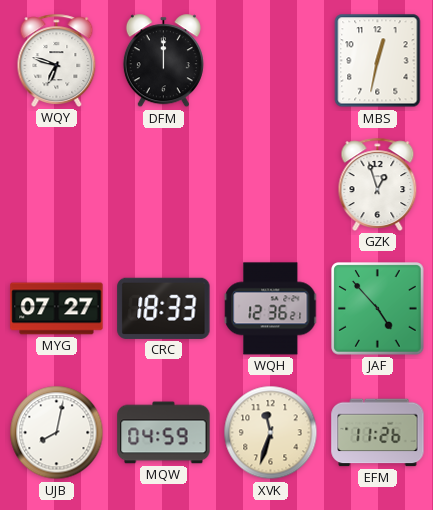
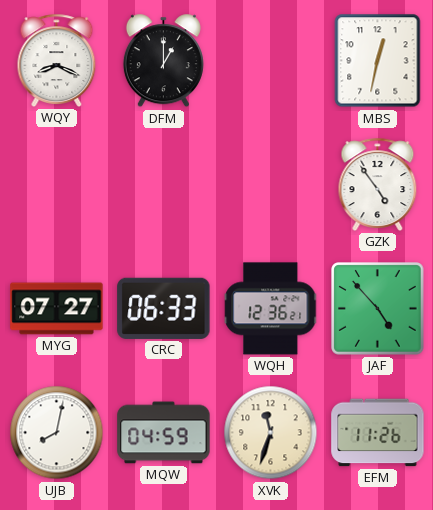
WQY: 6:48 -> 8:19
DFM: 12:00 -> 1:00
GZK: 12:57 -> 4:54
CRC: 18:33 -> 06:33
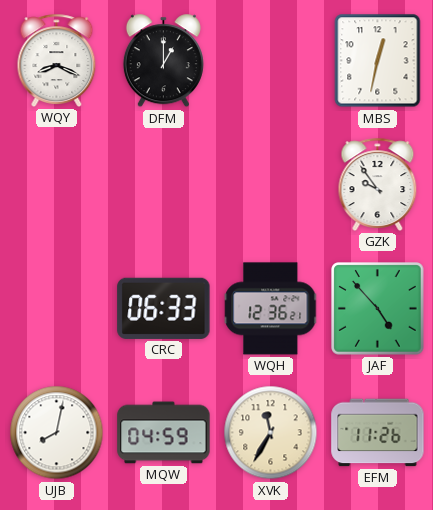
GZK: 4:54 -> 9:54
MYG: 07:27 -> none
XVK: 11:33 -> 11:35
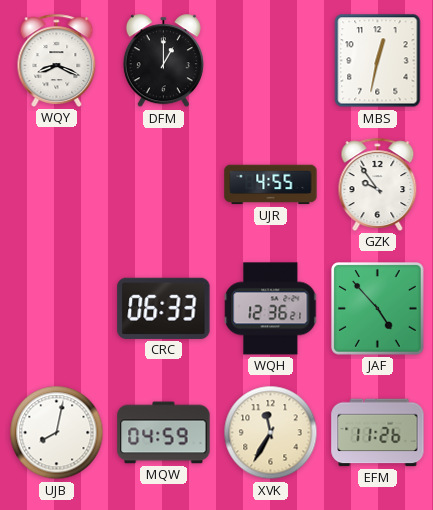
UJR: none -> 4:55
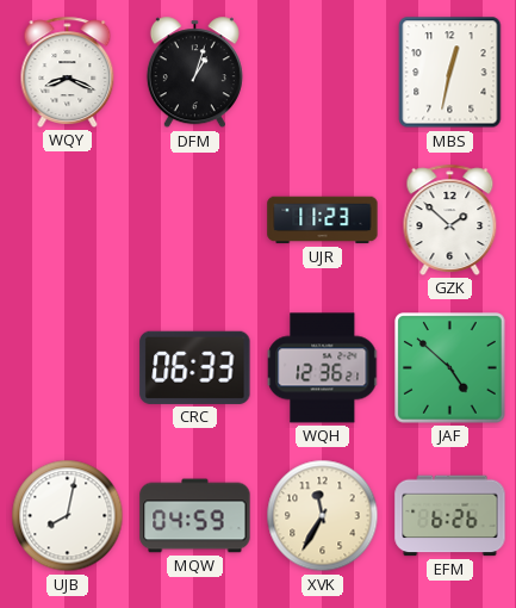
DFM: 1:00 -> 1:03
UJR: 4:55 -> 11:23
GZK: 9:54 -> 1:52
JAF: 4:53 -> 4:52
EFM: 11:26 -> 6:26
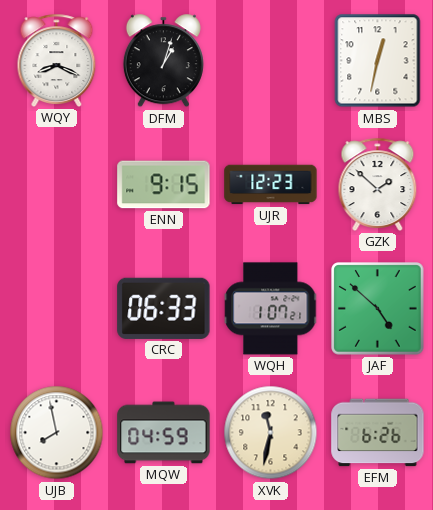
ENN: none -> 9:15
UJR: 11:23 -> 12:23
WQH: 12:36 -> 1:07
UJB: 8:02 -> 7:58
XVK: 11:35 -> 11:32
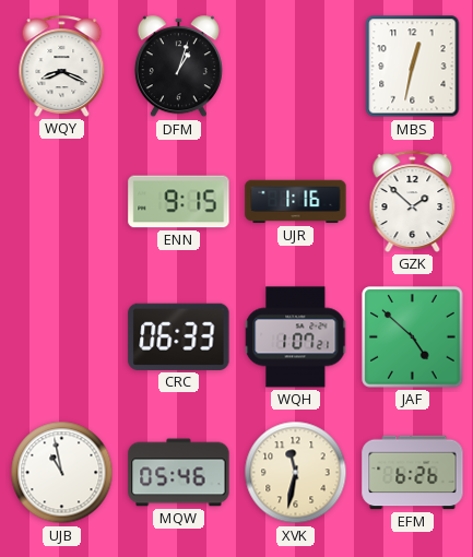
UJR: 12:23 -> 1:16
UJB: 7:58 -> 10:58
MQW: 04:59 -> 05:46
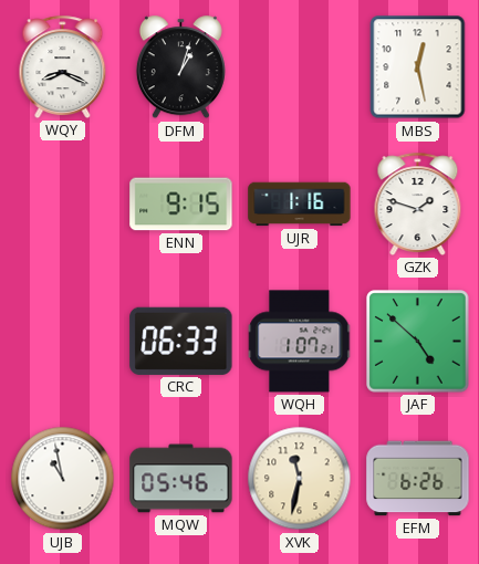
MBS: 12:32 -> 12:28
GZK: 1:52 -> 1:48
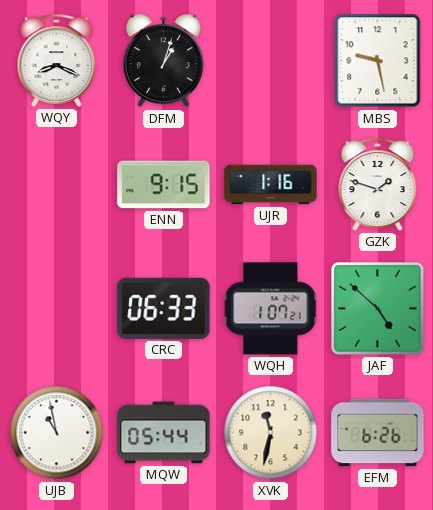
MBS: 12:28 -> 9:28
MQW: 05:46 -> 05:44
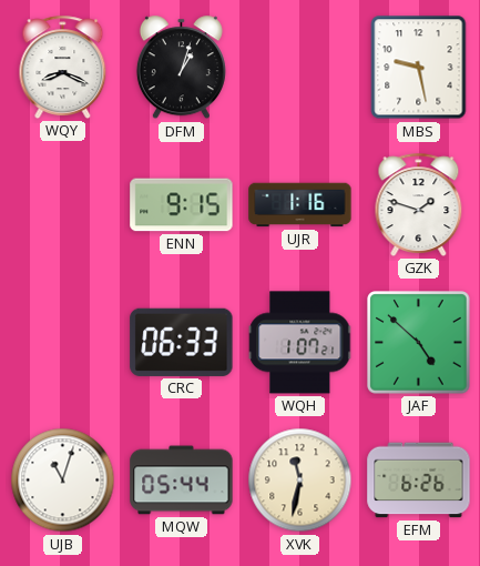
UJB: 10:58 -> 11:03
